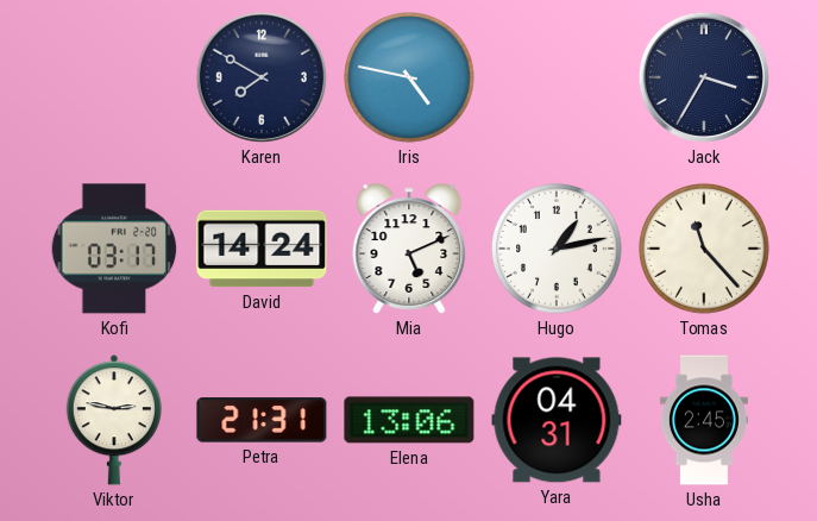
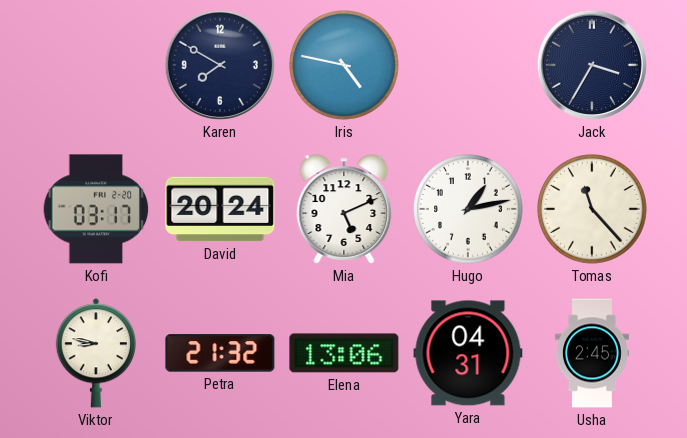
David: 14:24 -> 20:24
Viktor: 2:47 -> 8:47
Petra: 21:31 -> 21:32
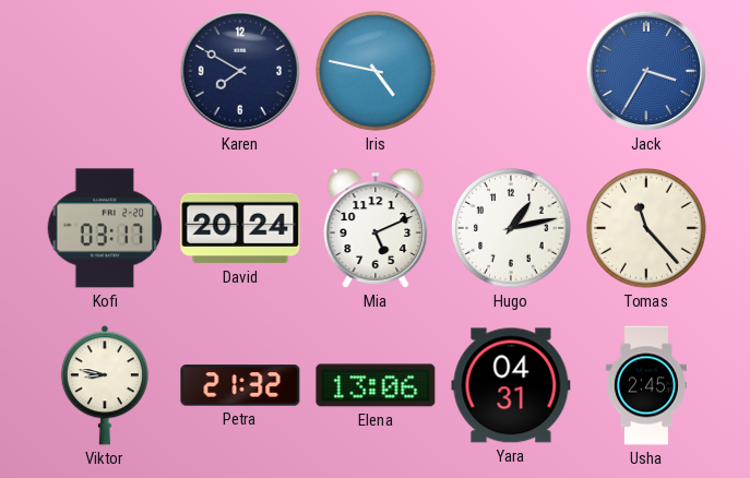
Jack dial: navy -> blue
